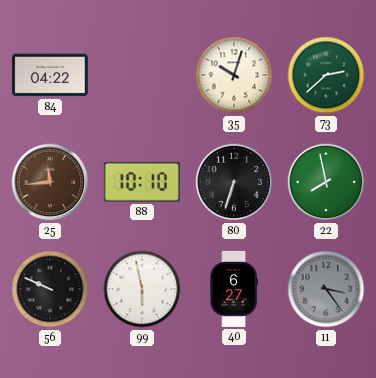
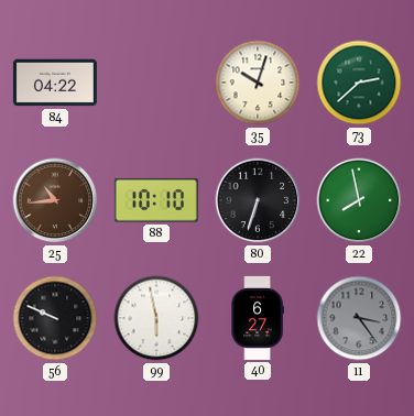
25: 11:44 -> 10:44
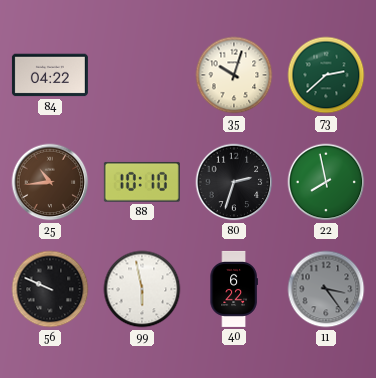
80: 6:33 -> 2:33
40: 6:27 -> 6:22
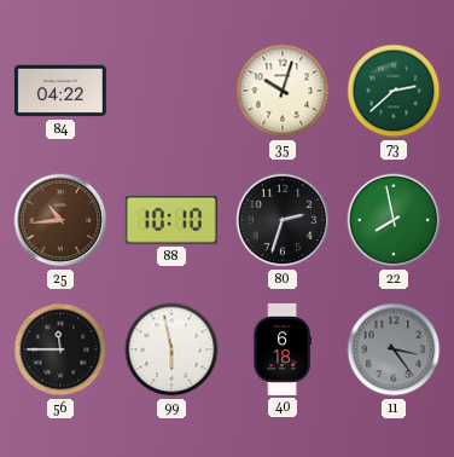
56: 9:49 -> 11:45
40: 6:22 -> 6:18
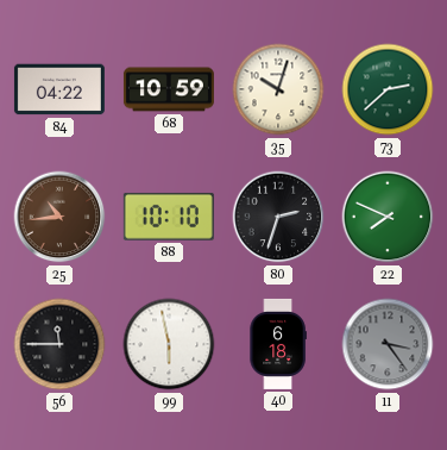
68: none -> 10:59
22: 7:58 -> 7:49
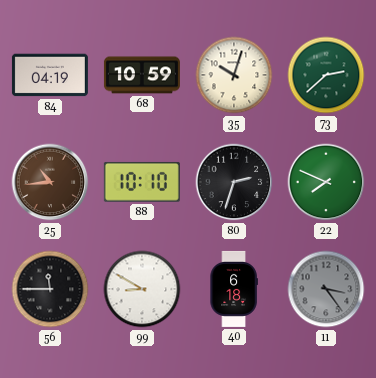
84: 04:22 -> 04:19
99: 5:58 -> 8:50
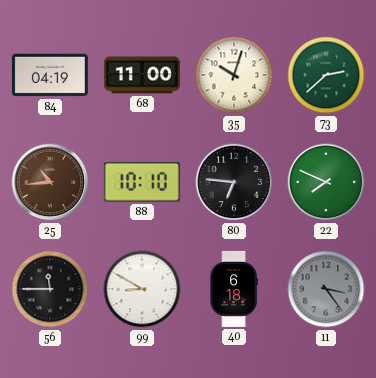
68: 10:59 -> 11:00
80: 2:33 -> 6:46
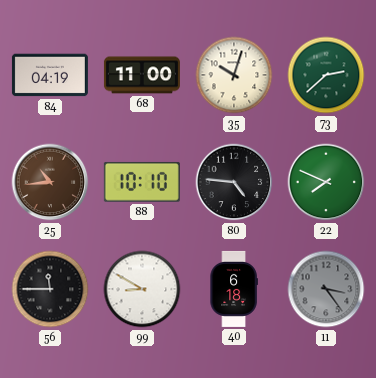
80: 6:46 -> 4:46
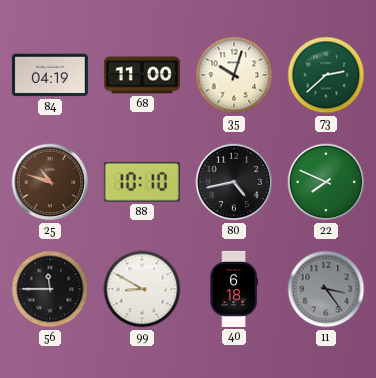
25: 10:44 -> 10:48
80: 4:46 -> 4:43
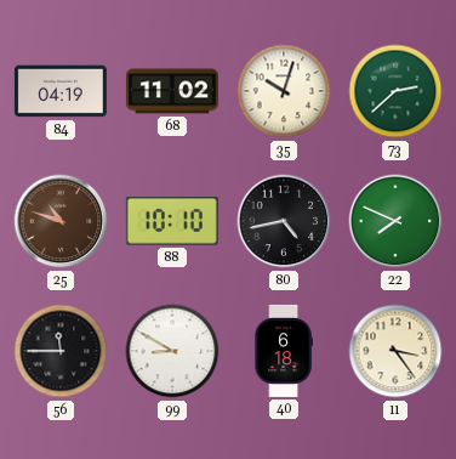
68: 11:00 -> 11:02
11 dial: grey -> cream
